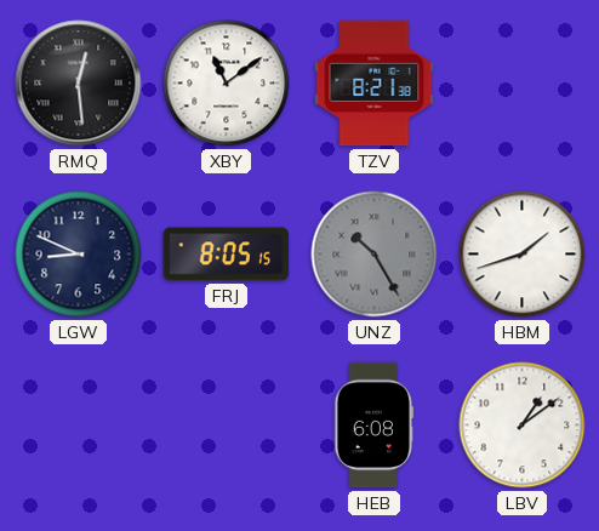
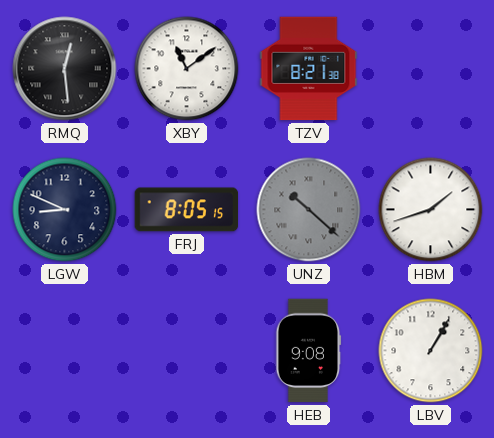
UNZ: 10:25 -> 10:22
HEB: 6:08 -> 9:08
LBV: 1:09 -> 1:05
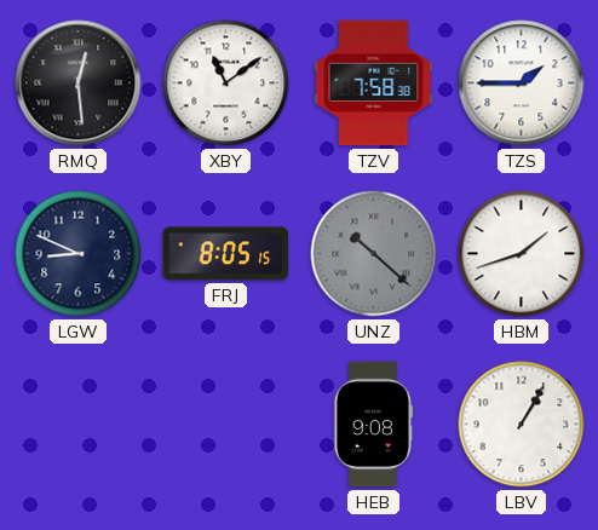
TZV: 8:21 -> 7:58
TZS: none -> 1:45
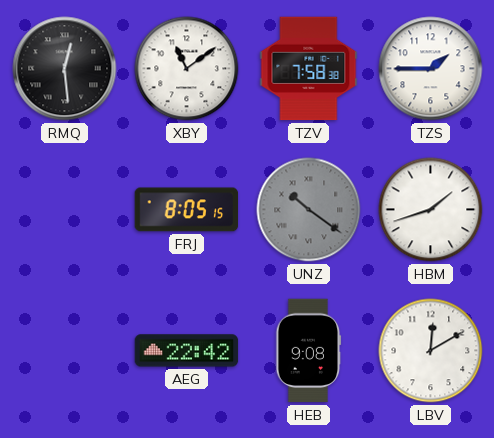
LGW: 8:49 -> none
UNZ: 10:22 -> 10:21
AEG: none -> 22:42
LBV: 1:05 -> 12:10
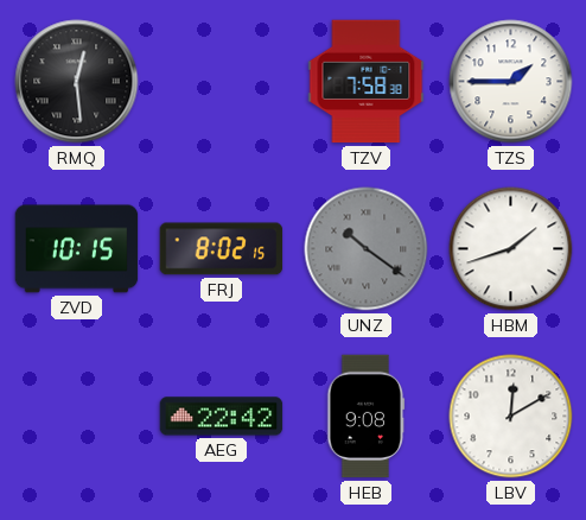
XBY: 11:09 -> none
ZVD: none -> 10:15
FRJ: 8:05 -> 8:02
